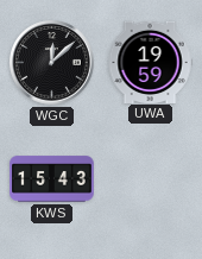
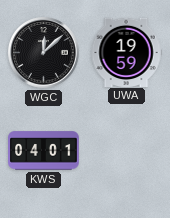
KWS: 15:43 -> 04:01
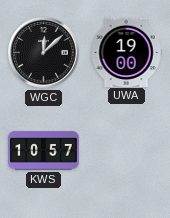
UWA: 19:59 -> 19:00
KWS: 04:01 -> 10:57
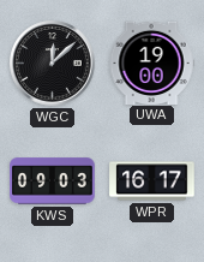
KWS: 10:57 -> 09:03
WPR: none -> 16:17
